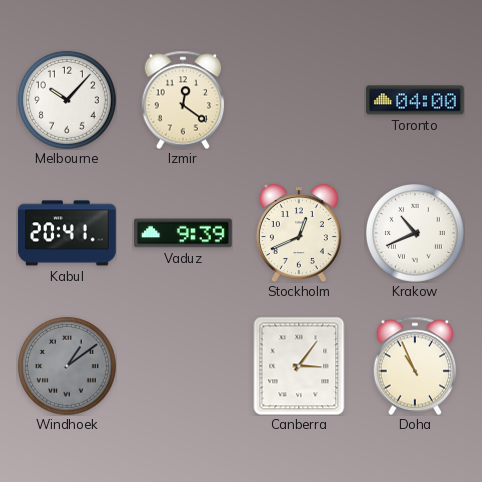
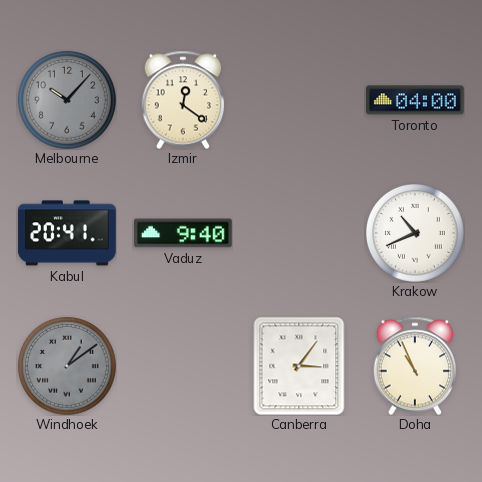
Melbourne dial: white -> grey
Vaduz: 9:39 -> 9:40
Stockholm: 12:41 -> none
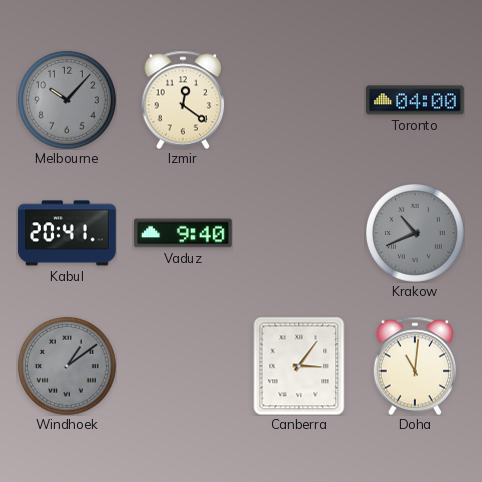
Krakow dial: white -> grey
Doha: 10:56 -> 11:01
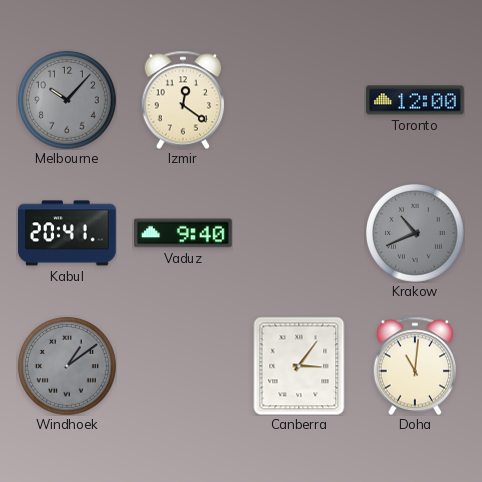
Toronto: 04:00 -> 12:00
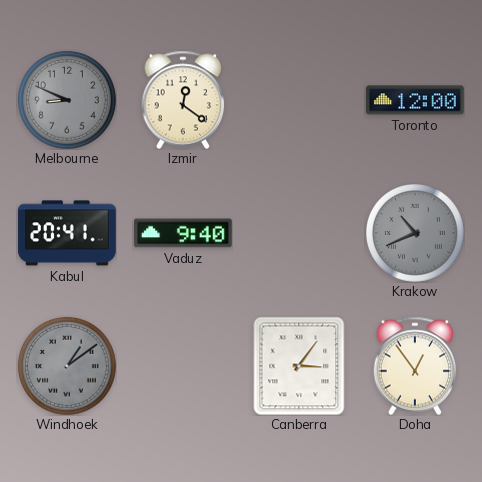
Melbourne: 10:07 -> 8:49
Doha: 11:01 -> 12:54
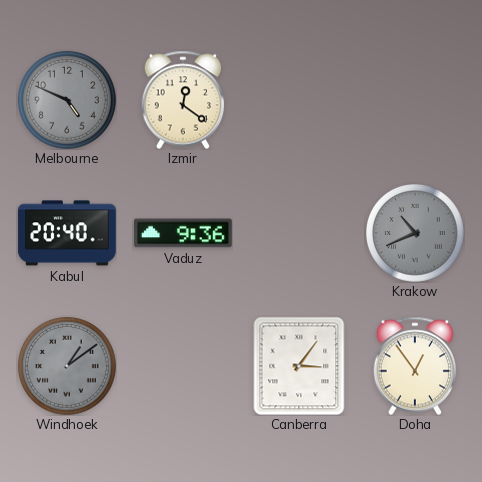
Melbourne: 8:49 -> 4:49
Toronto: 12:00 -> none
Kabul: 20:41 -> 20:40
Vaduz: 9:40 -> 9:36
